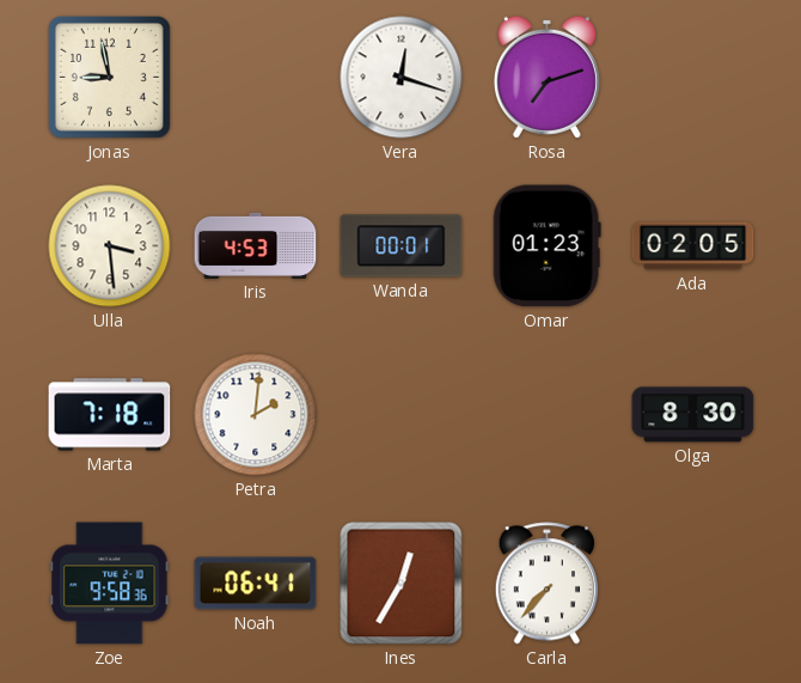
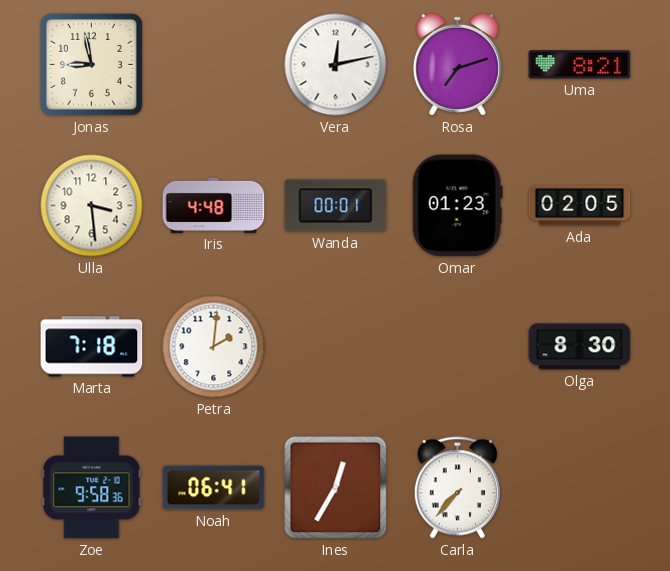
Vera: 12:18 -> 12:13
Uma: none -> 8:21
Iris: 4:53 -> 4:48
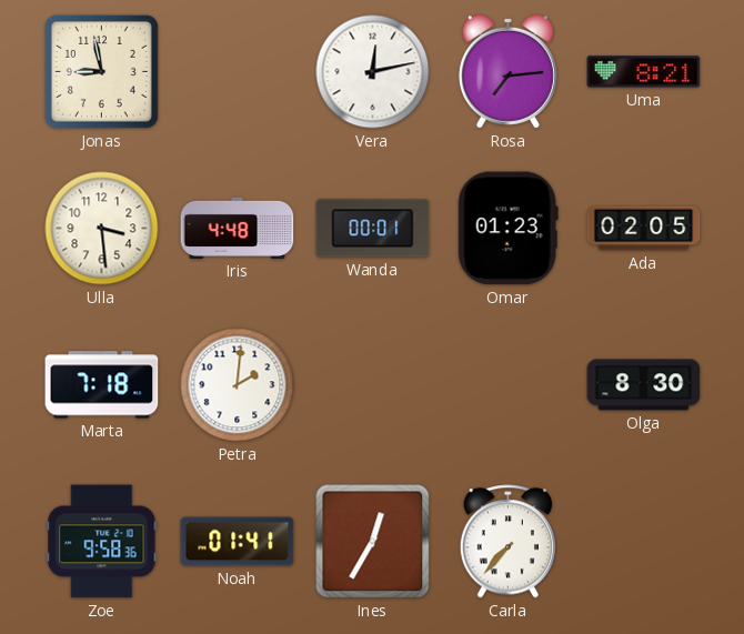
Rosa: 7:12 -> 7:14
Noah: 06:41 -> 01:41
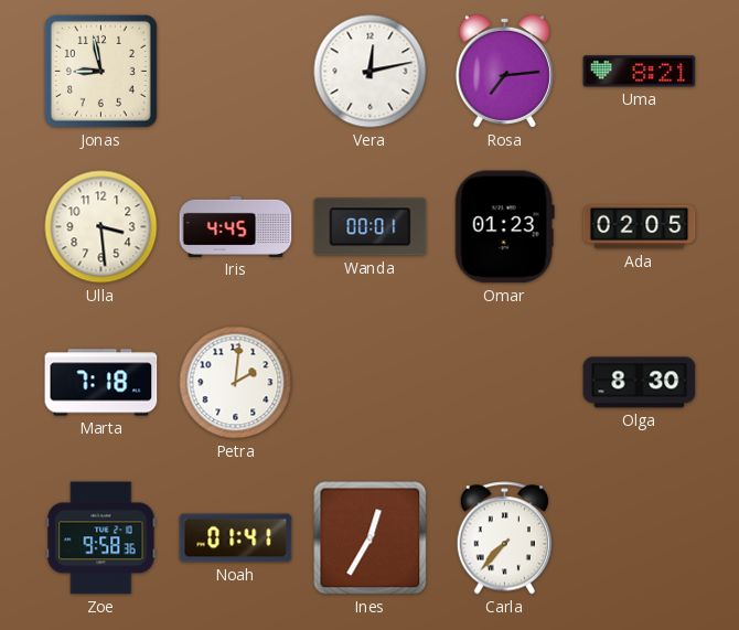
Iris: 4:48 -> 4:45
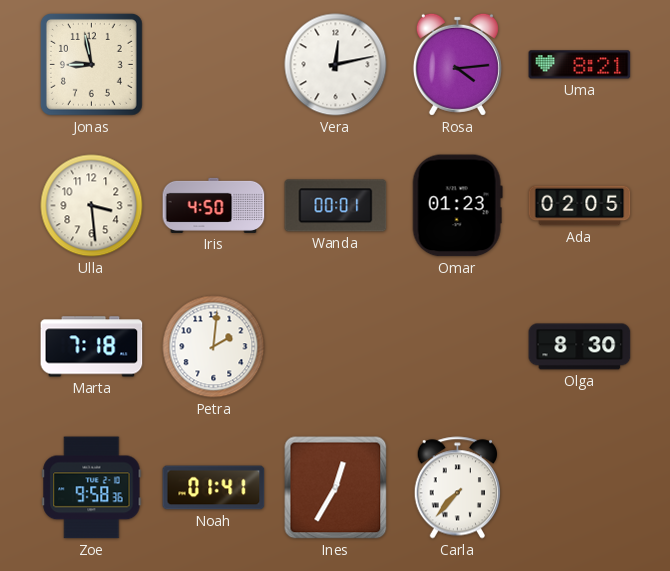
Rosa: 7:14 -> 4:14
Iris: 4:45 -> 4:50
